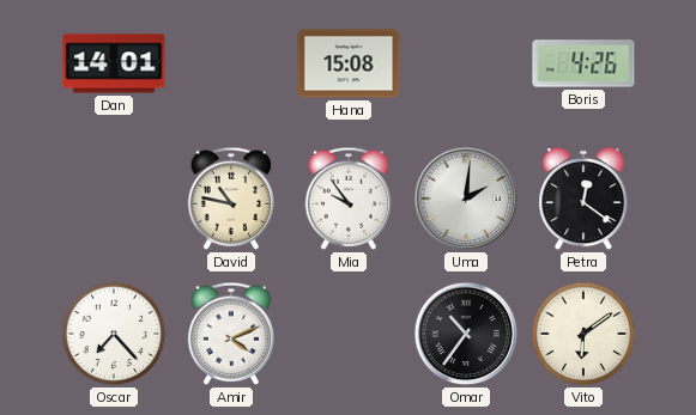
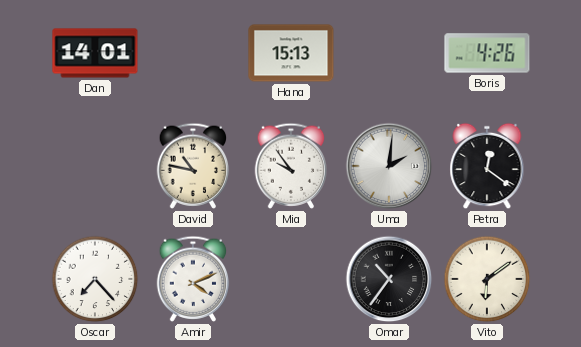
Hana: 15:08 -> 15:13
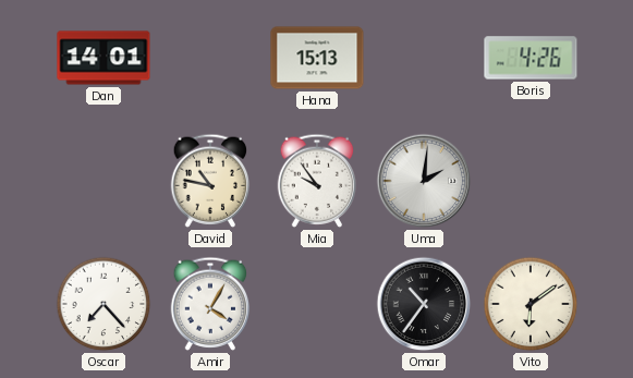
Petra: 12:21 -> none
Amir: 4:11 -> 4:05
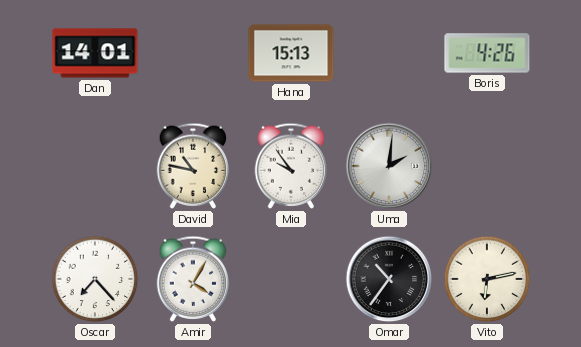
Vito: 6:09 -> 6:13
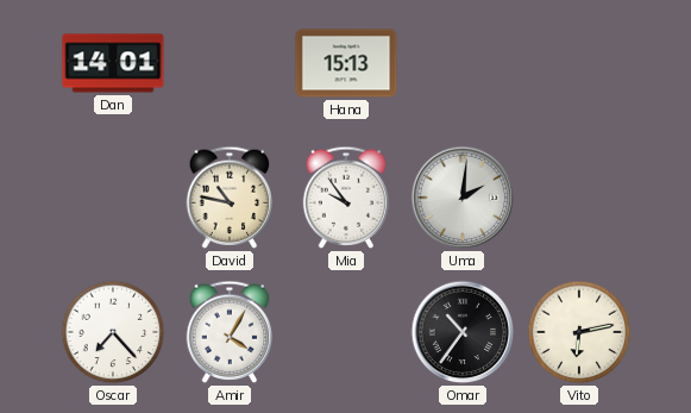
Boris: 4:26 -> none
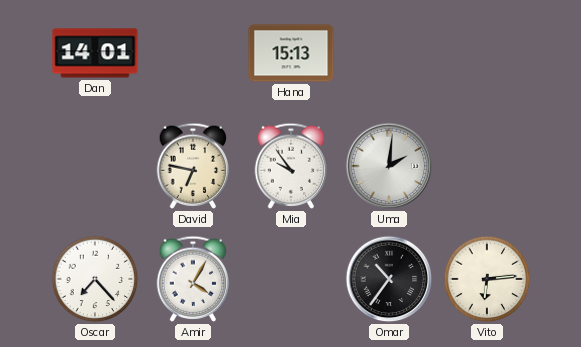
David: 10:47 -> 6:47
Vito: 6:13 -> 6:14
